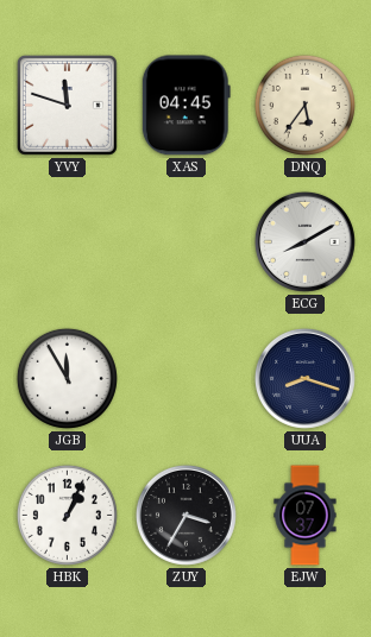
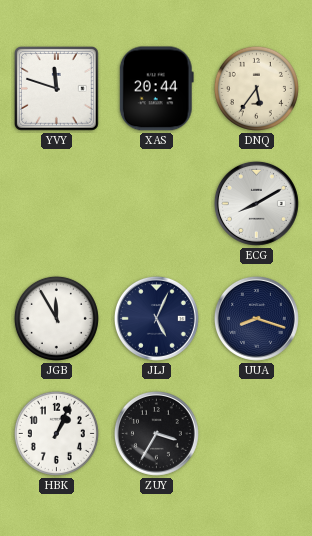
XAS: 04:45 -> 20:44
JLJ: none -> 5:04
EJW: 07:37 -> none
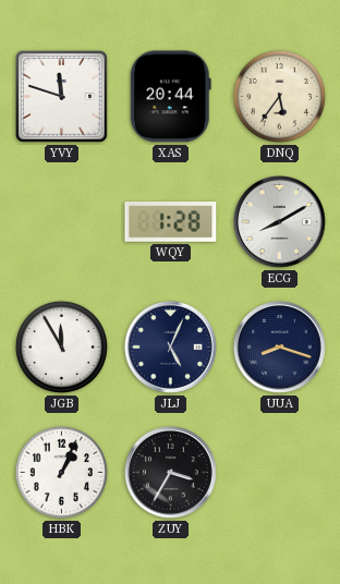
WQY: none -> 1:28
